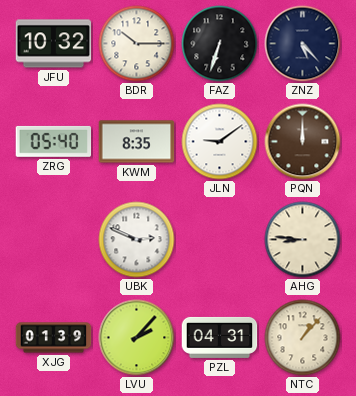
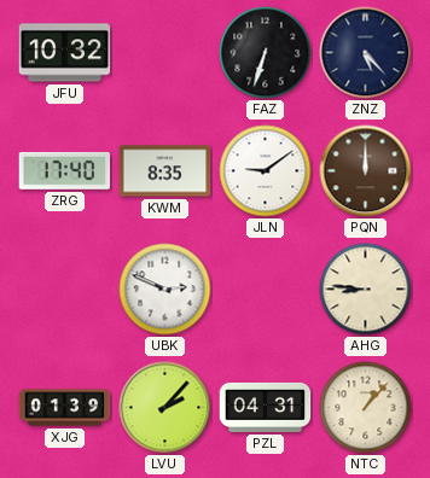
BDR: 10:15 -> none
ZRG: 05:40 -> 17:40
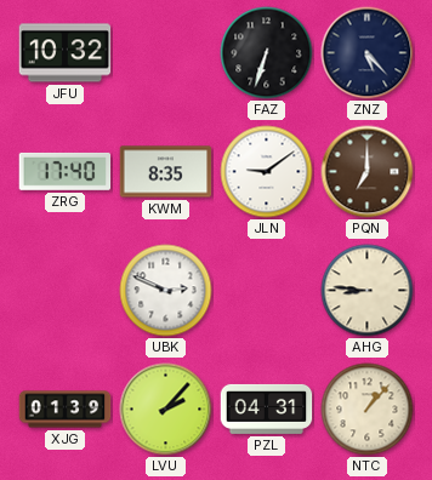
PQN: 12:00 -> 7:00
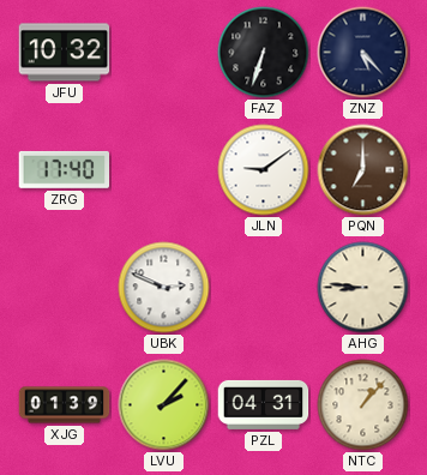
KWM: 8:35 -> none
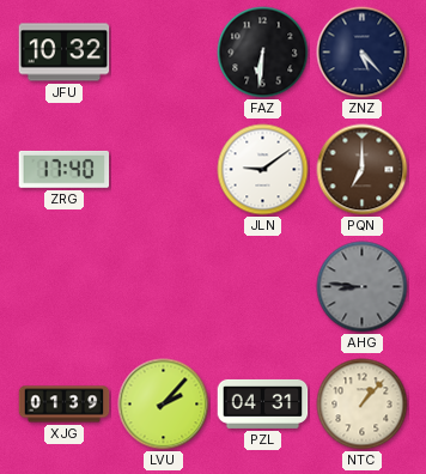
FAZ: 6:33 -> 6:31
UBK: 2:49 -> none
AHG dial: cream -> grey
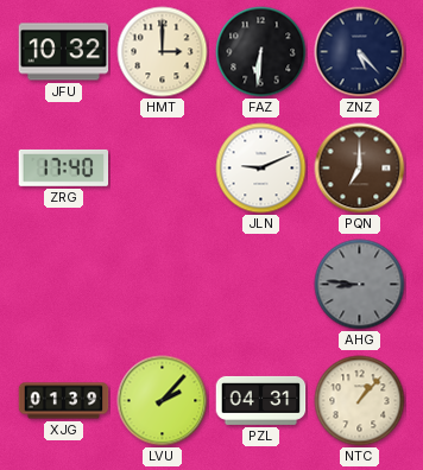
HMT: none -> 3:00
JLN: 9:09 -> 9:11
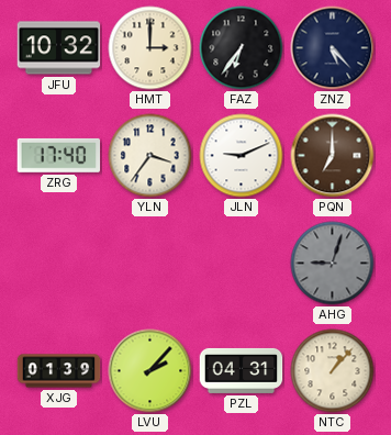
FAZ: 6:31 -> 6:36
YLN: none -> 3:36
AHG: 8:46 -> 9:03
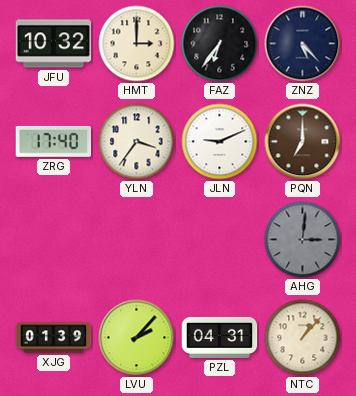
AHG: 9:03 -> 3:01
